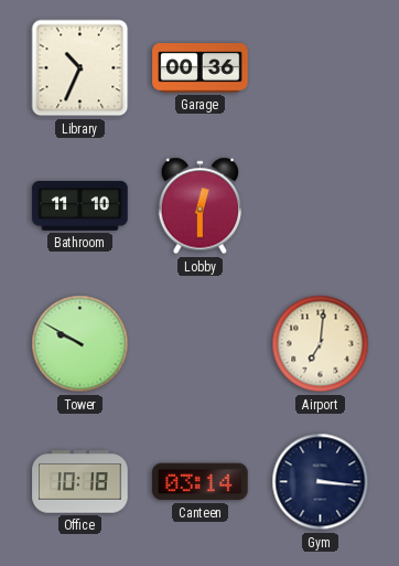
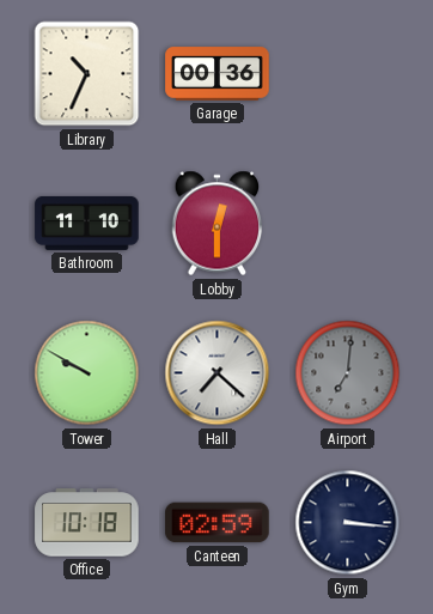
Hall: none -> 7:22
Airport dial: cream -> grey
Canteen: 03:14 -> 02:59
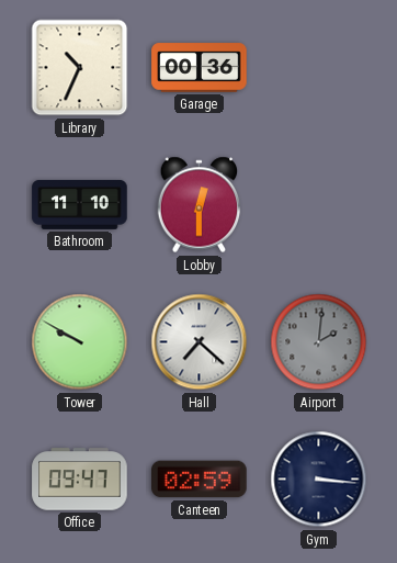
Airport: 7:01 -> 2:01
Office: 10:18 -> 09:47
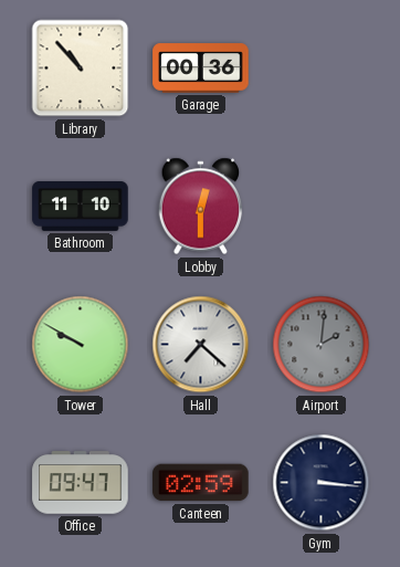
Library: 10:34 -> 10:53
